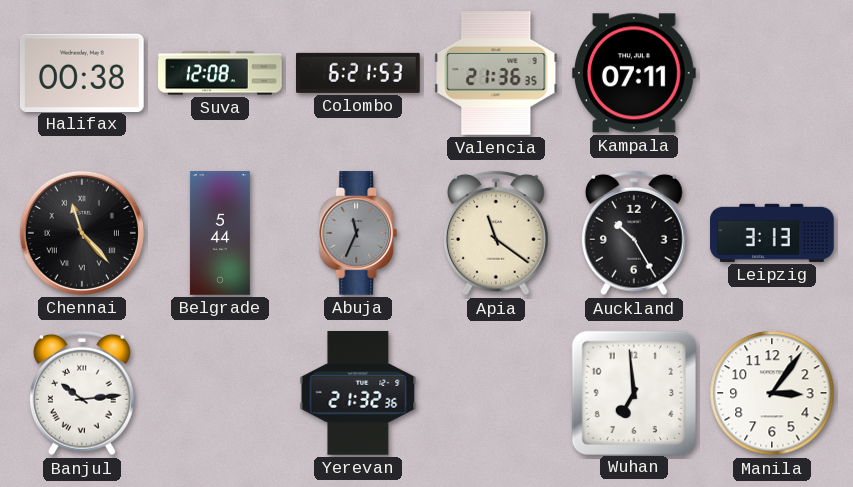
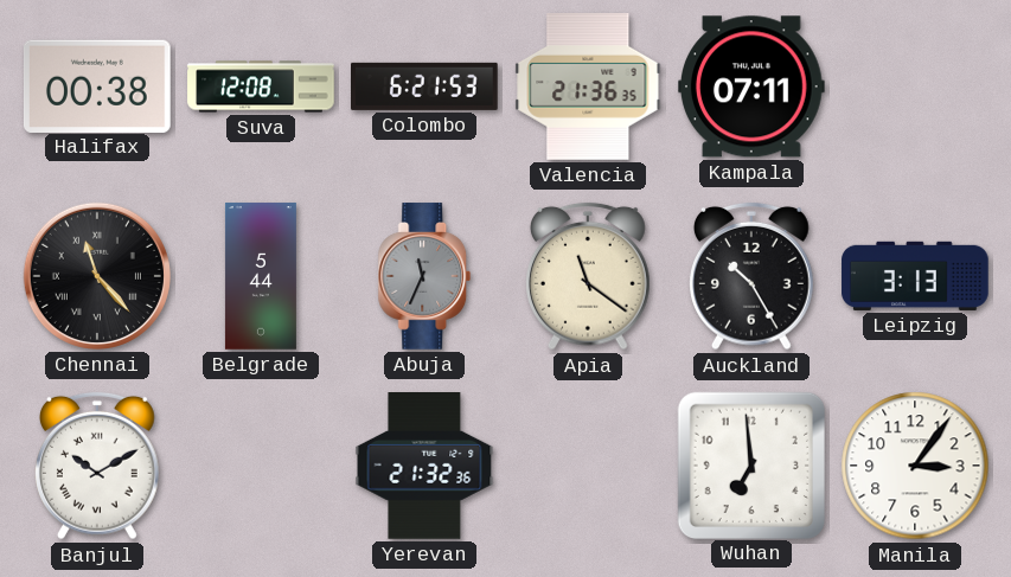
Banjul: 10:14 -> 10:10
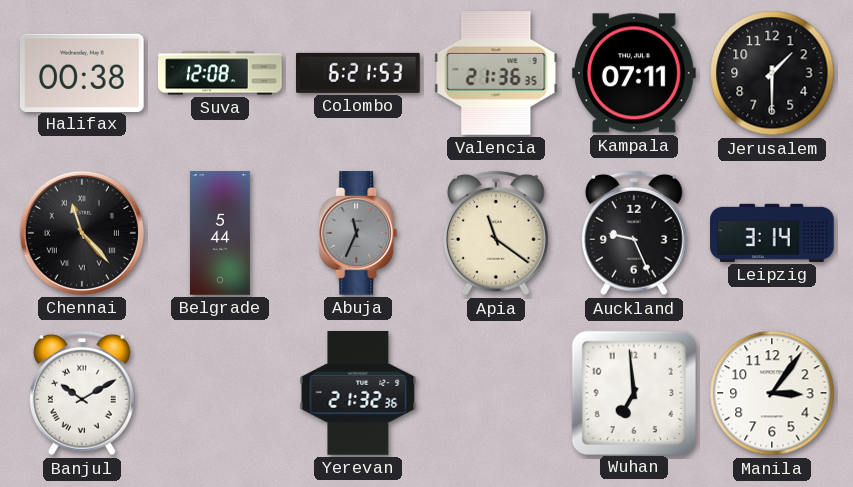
Jerusalem: none -> 1:30
Auckland: 10:25 -> 9:26
Leipzig: 3:13 -> 3:14
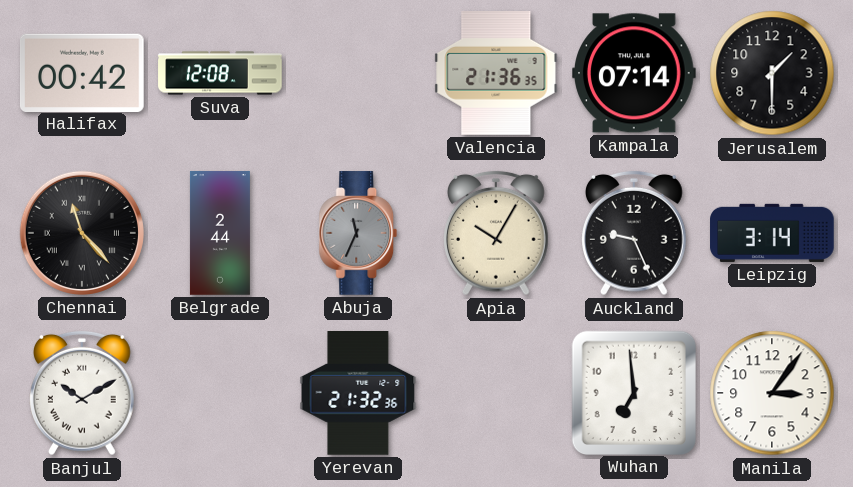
Halifax: 00:38 -> 00:42
Colombo: 6:21 -> none
Kampala: 07:11 -> 07:14
Belgrade: 5:44 -> 2:44
Apia: 11:21 -> 10:05
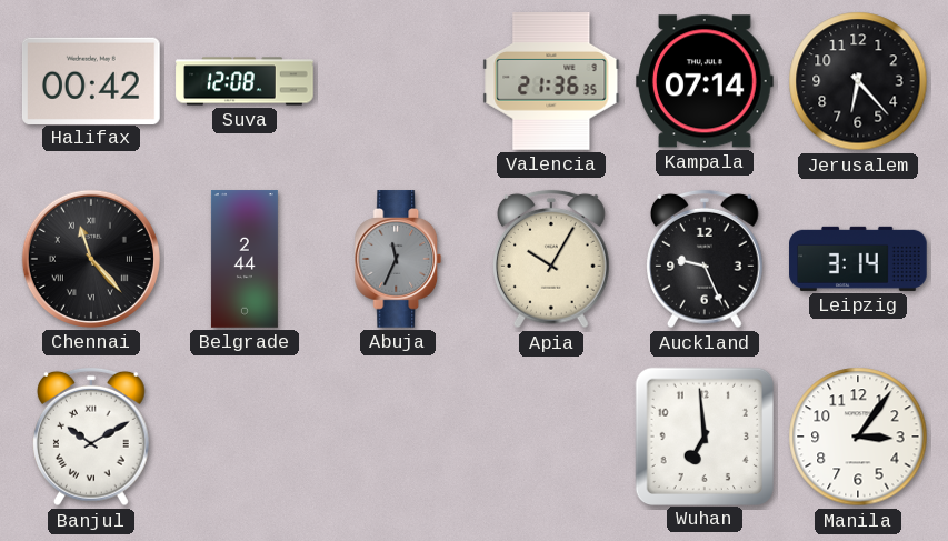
Jerusalem: 1:30 -> 6:23
Yerevan: 21:32 -> none
